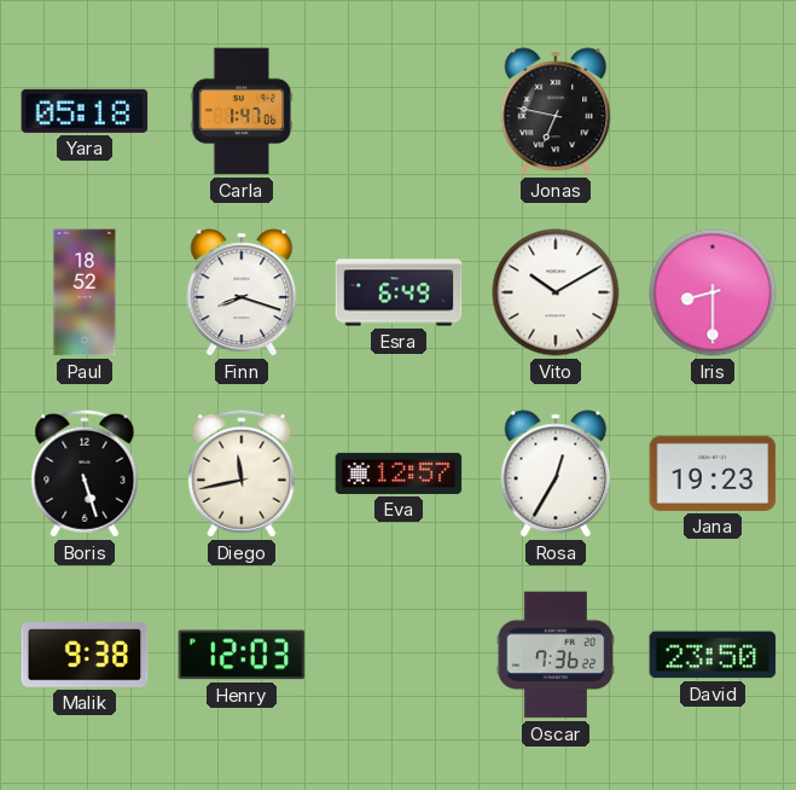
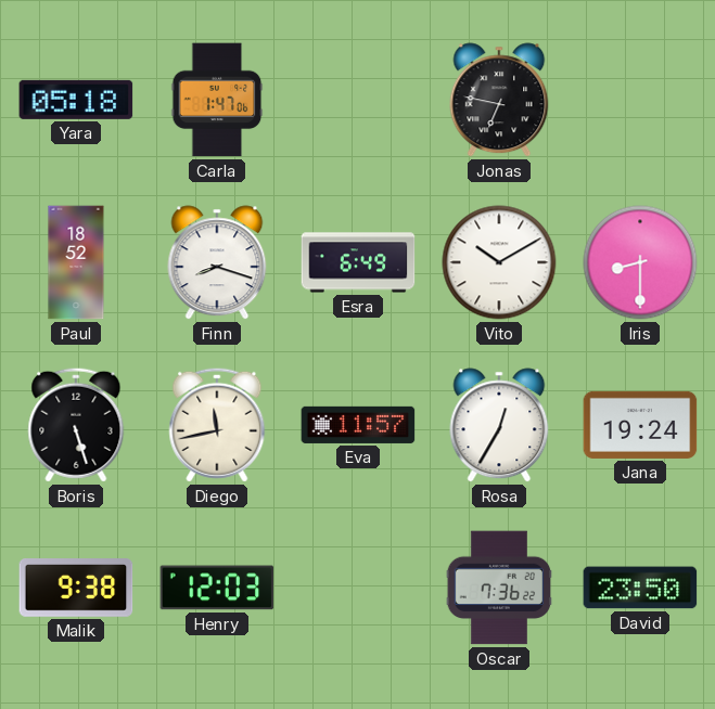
Eva: 12:57 -> 11:57
Jana: 19:23 -> 19:24
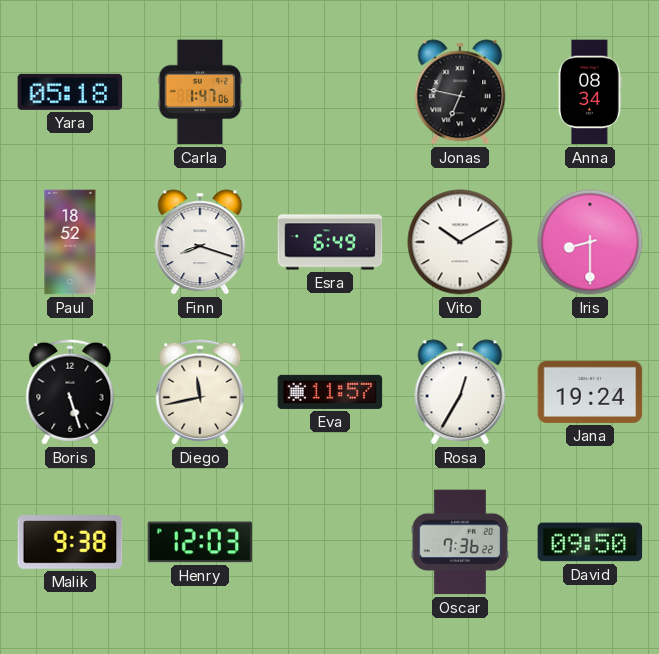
Anna: none -> 08:34
David: 23:50 -> 09:50
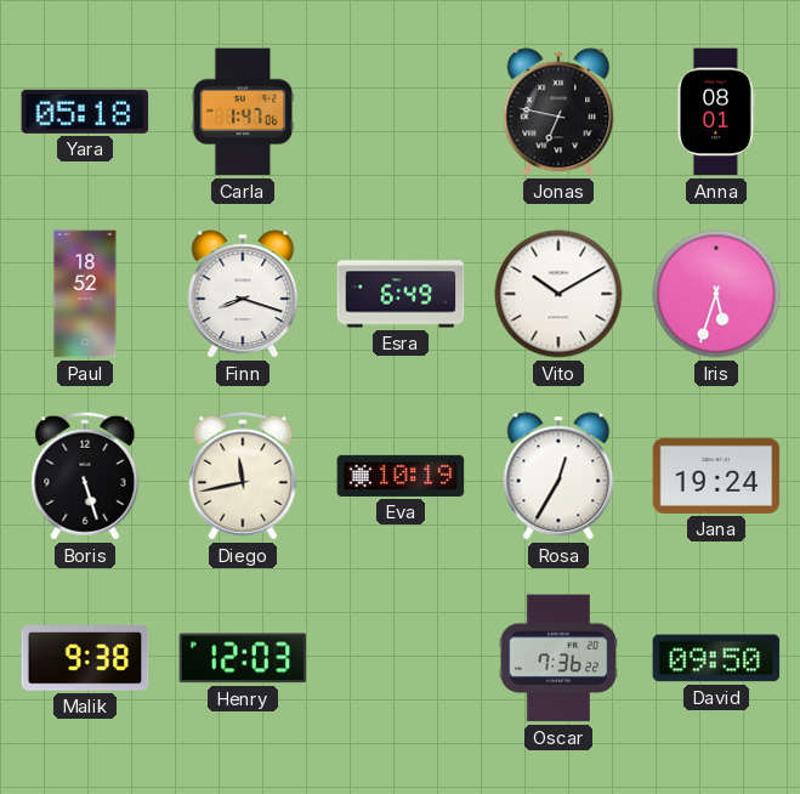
Anna: 08:34 -> 08:01
Iris: 8:30 -> 5:33
Eva: 11:57 -> 10:19
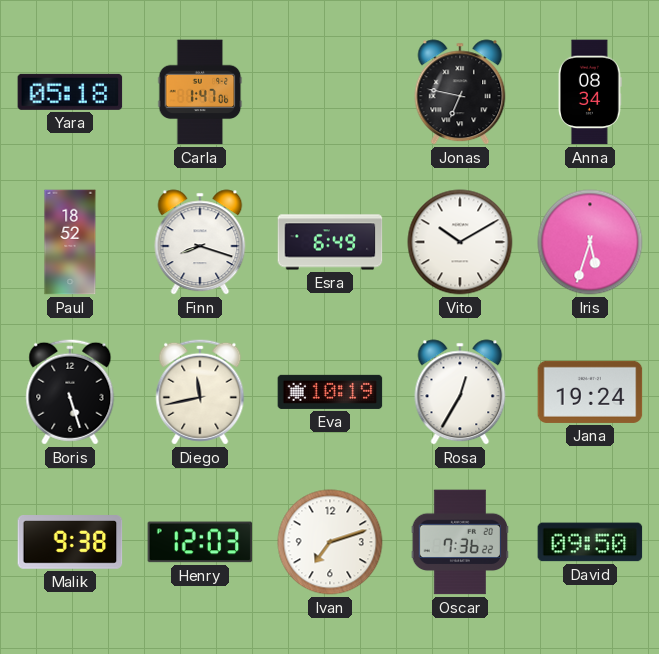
Anna: 08:01 -> 08:34
Ivan: none -> 7:12
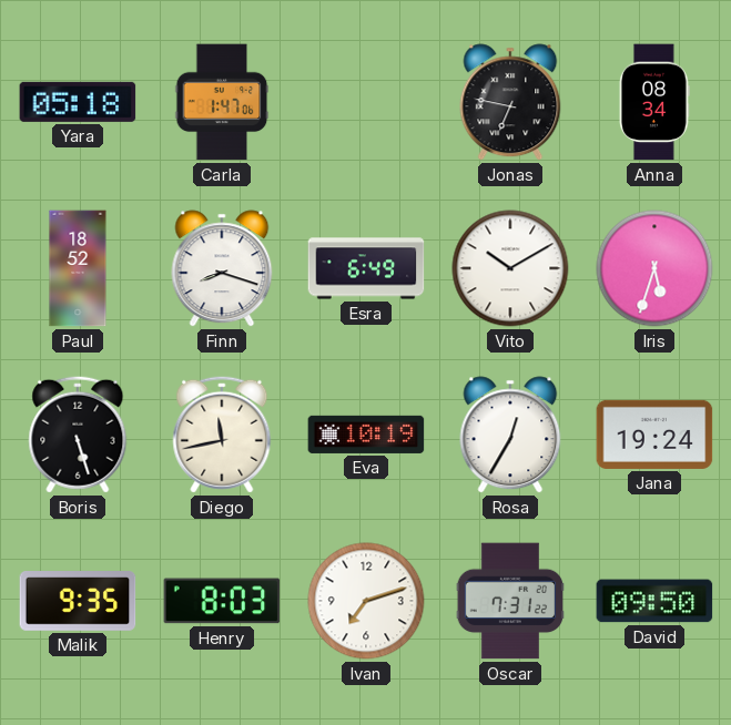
Malik: 9:38 -> 9:35
Henry: 12:03 -> 8:03
Oscar: 7:36 -> 7:31
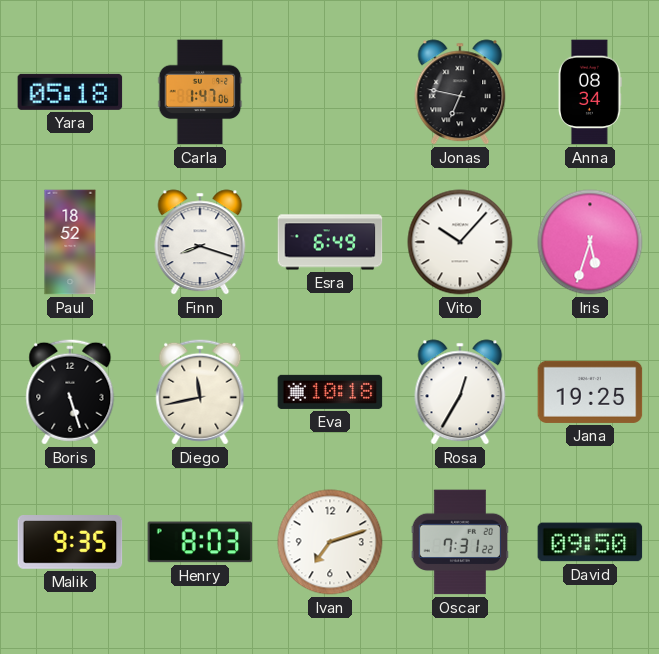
Vito: 10:10 -> 10:07
Eva: 10:19 -> 10:18
Jana: 19:24 -> 19:25
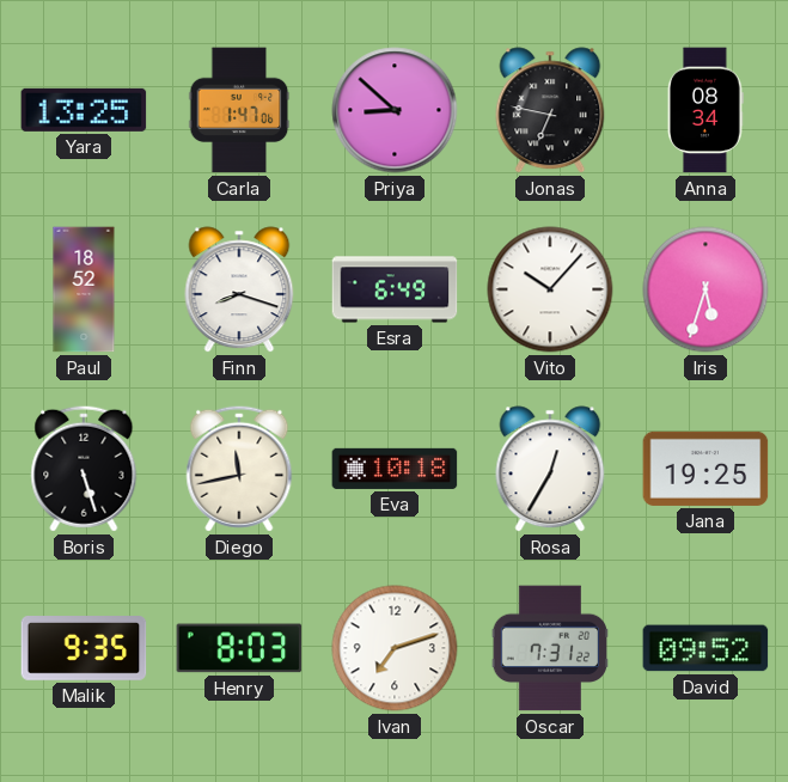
Yara: 05:18 -> 13:25
Priya: none -> 8:52
David: 09:50 -> 09:52
